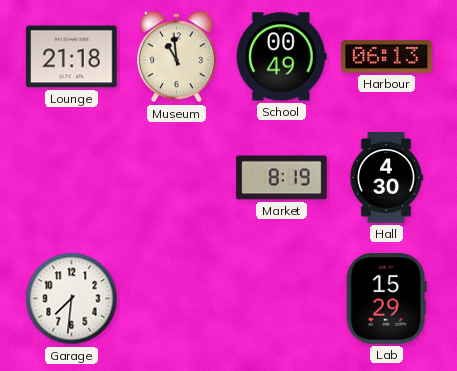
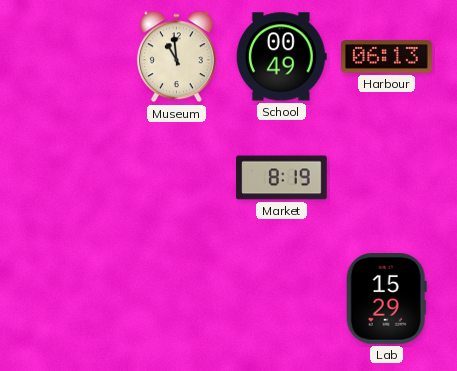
Lounge: 21:18 -> none
Hall: 4:30 -> none
Garage: 7:31 -> none
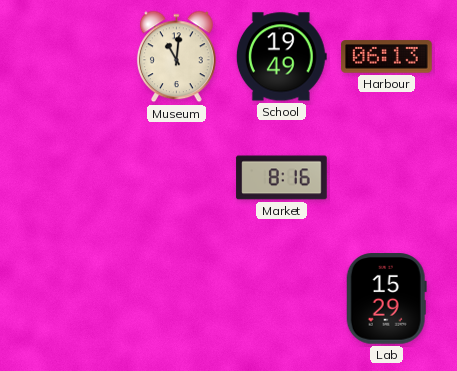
Museum: 10:59 -> 11:01
School: 00:49 -> 19:49
Market: 8:19 -> 8:16
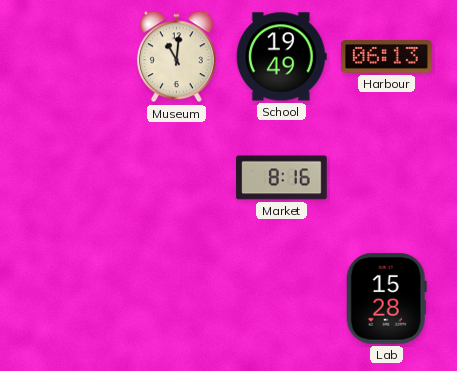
Lab: 15:29 -> 15:28
